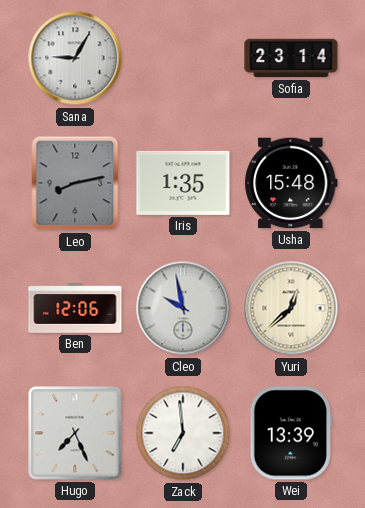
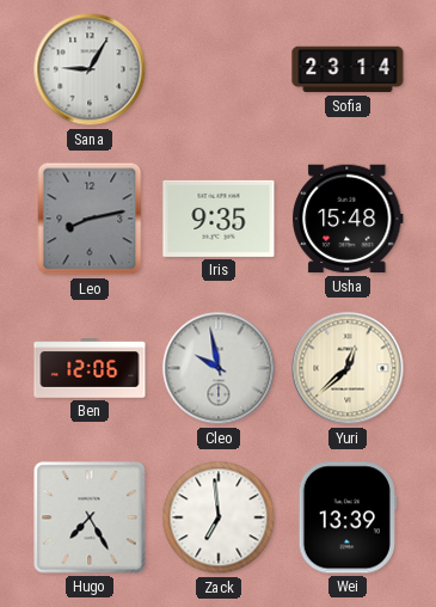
Iris: 1:35 -> 9:35
Hugo: 7:26 -> 7:25
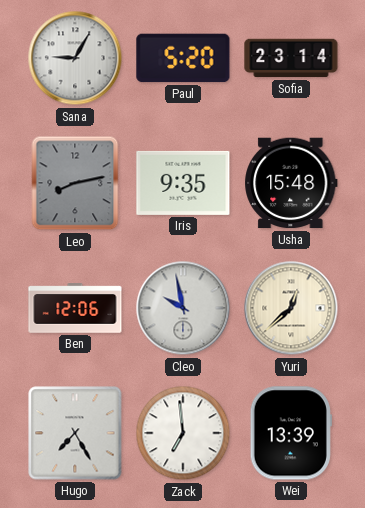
Paul: none -> 5:20
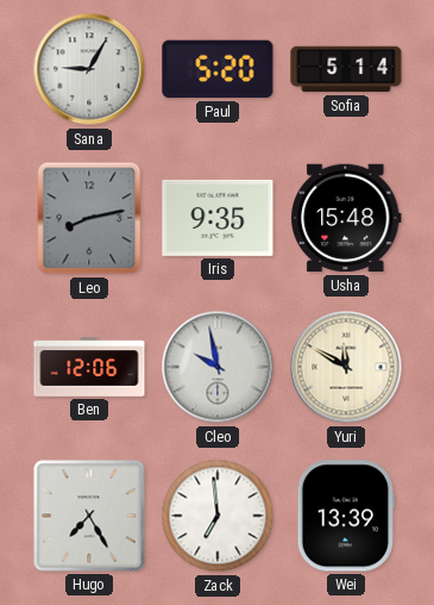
Sofia: 23:14 -> 5:14
Yuri: 12:38 -> 11:50
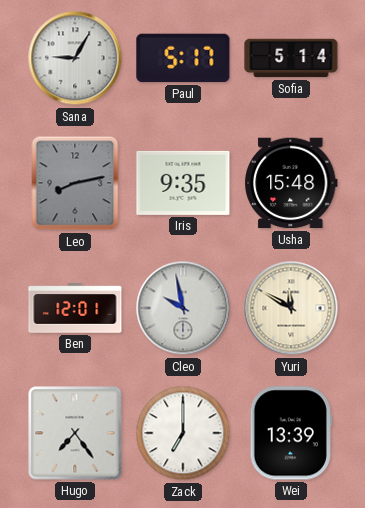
Paul: 5:20 -> 5:17
Ben: 12:06 -> 12:01
Hugo: 7:25 -> 7:24
Zack: 6:59 -> 7:00
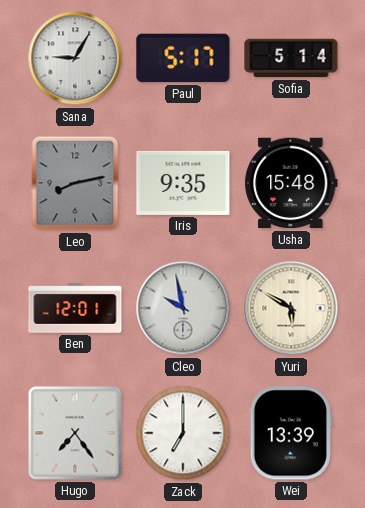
Yuri: 11:50 -> 5:50
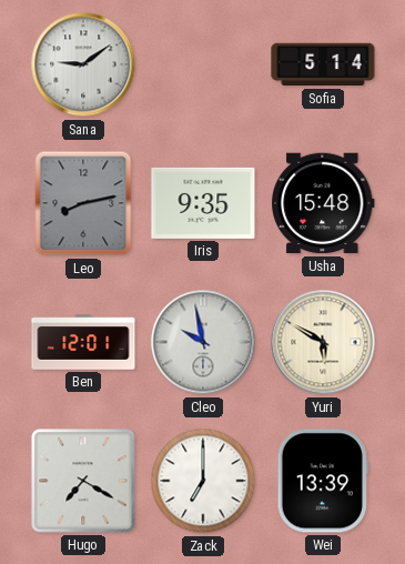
Sana: 9:05 -> 9:09
Paul: 5:17 -> none
Hugo: 7:24 -> 7:20
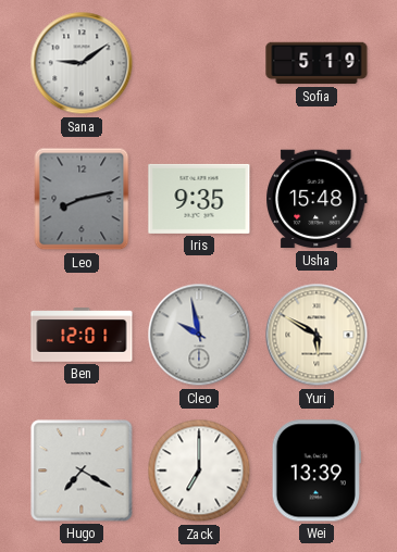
Sofia: 5:14 -> 5:19
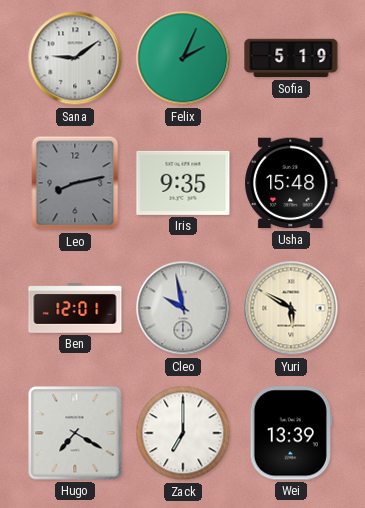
Felix: none -> 2:04
